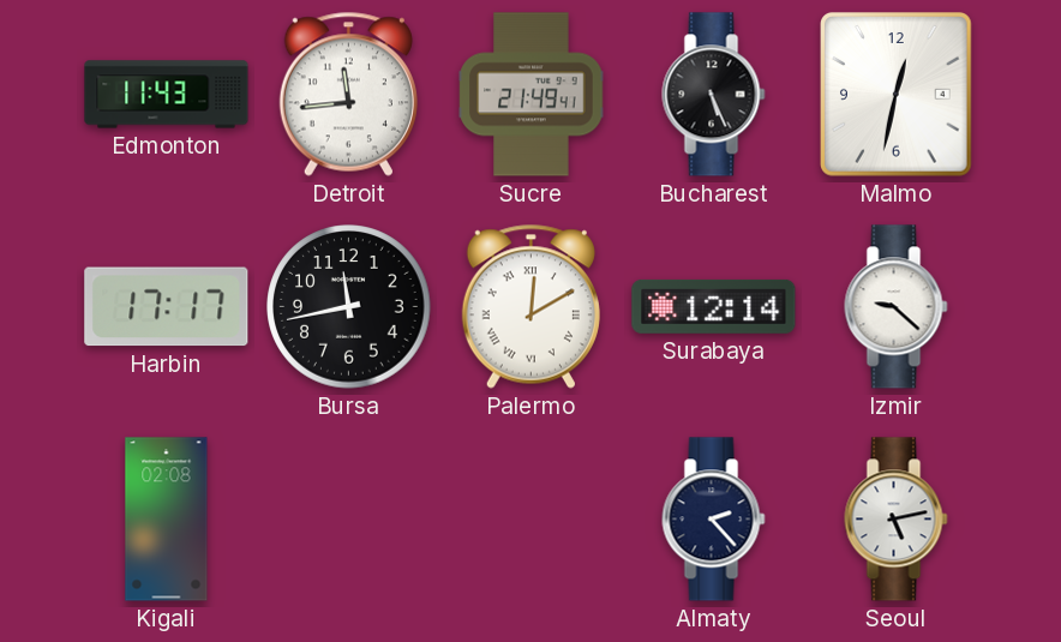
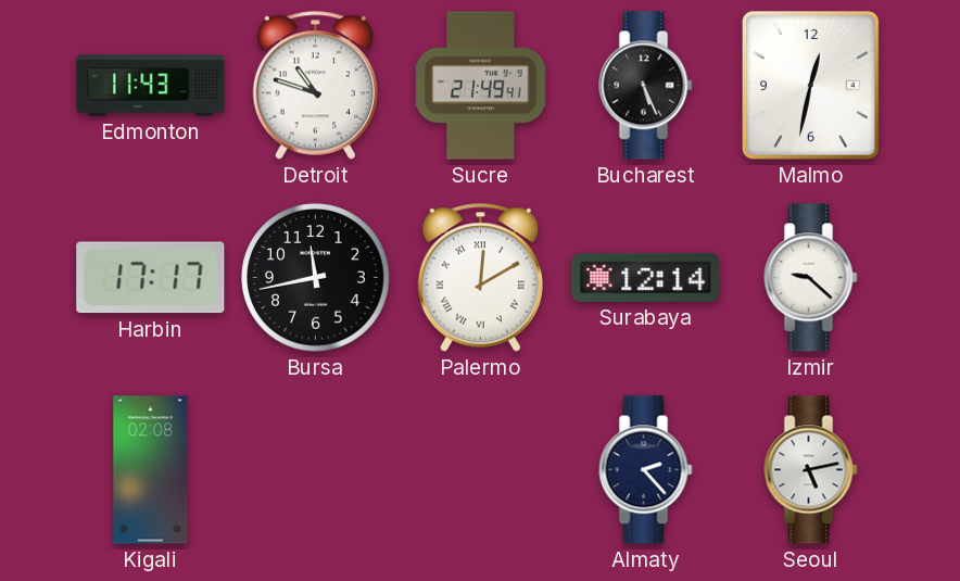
Detroit: 11:44 -> 10:48
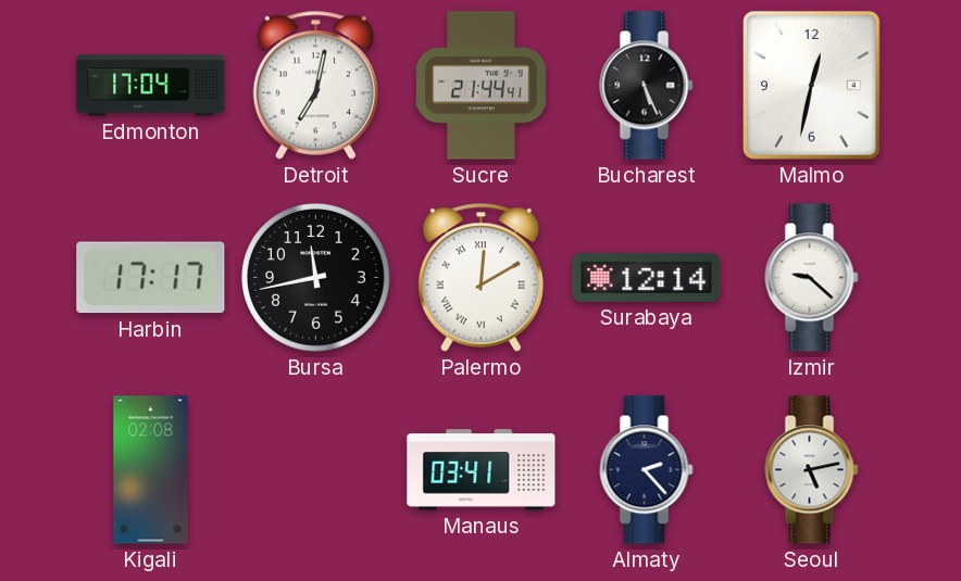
Edmonton: 11:43 -> 17:04
Detroit: 10:48 -> 7:02
Sucre: 21:49 -> 21:44
Manaus: none -> 03:41
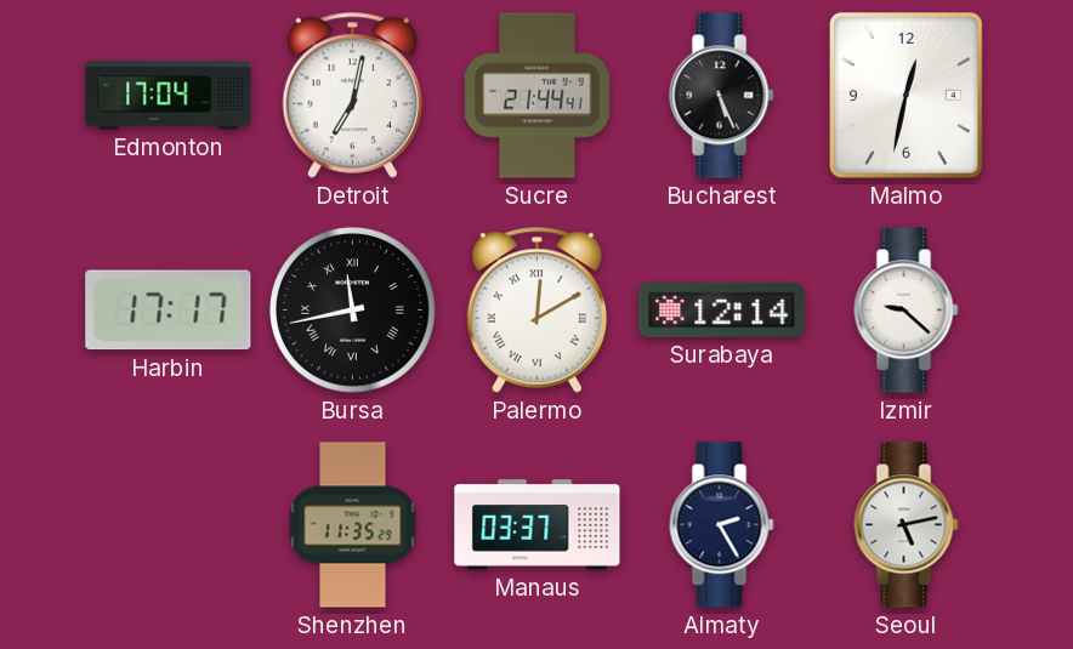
Bursa numerals: Arabic -> Roman
Kigali: 02:08 -> none
Shenzhen: none -> 11:35
Manaus: 03:41 -> 03:37
Almaty: 2:23 -> 2:25
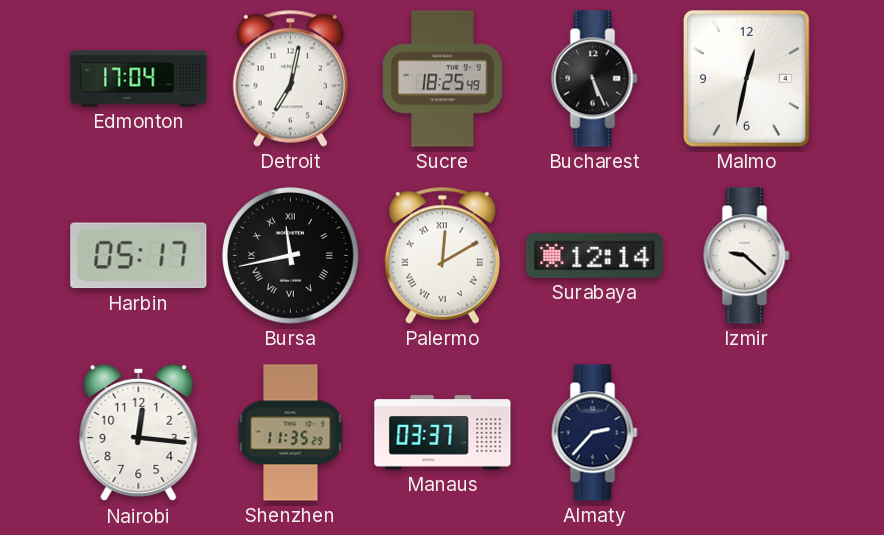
Sucre: 21:44 -> 18:25
Harbin: 17:17 -> 05:17
Nairobi: none -> 12:16
Almaty: 2:25 -> 2:37
Seoul: 5:13 -> none
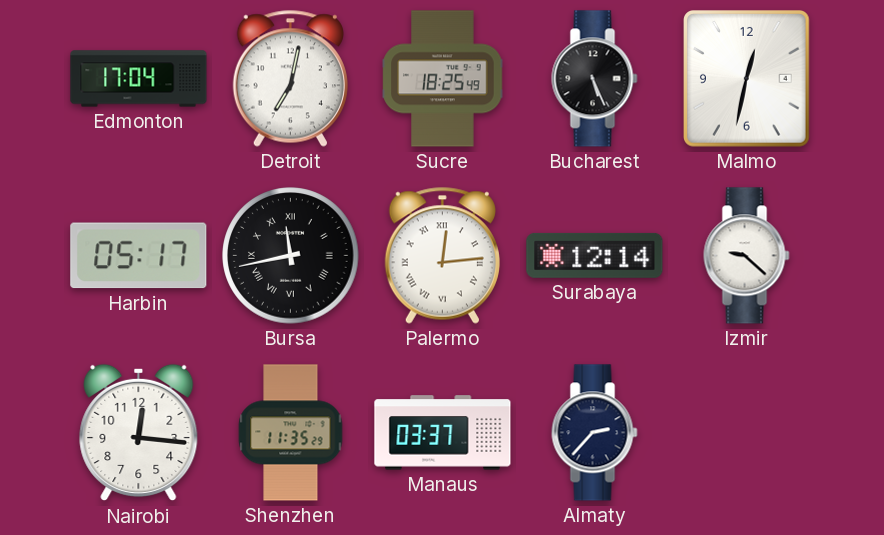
Palermo: 12:10 -> 12:14
